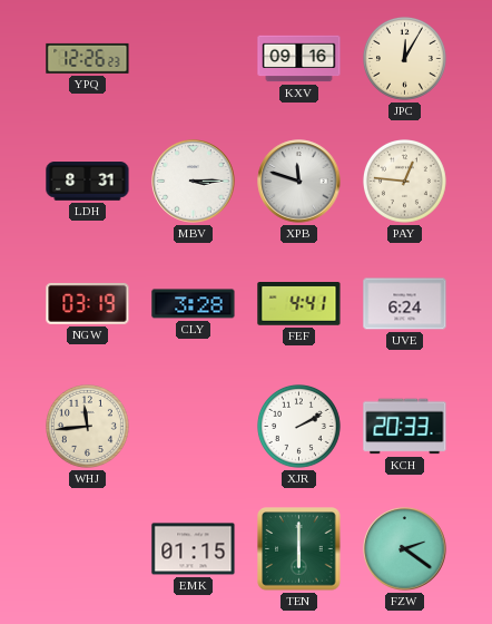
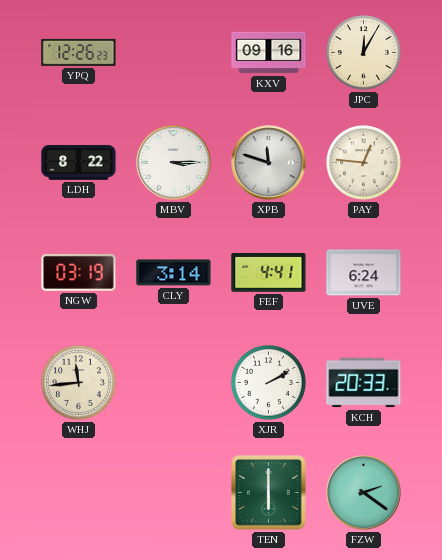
LDH: 8:31 -> 8:22
CLY: 3:28 -> 3:14
EMK: 01:15 -> none
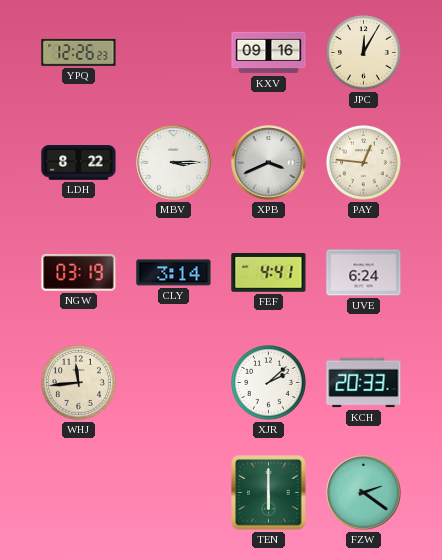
XPB: 11:48 -> 3:41
XJR: 2:10 -> 2:08
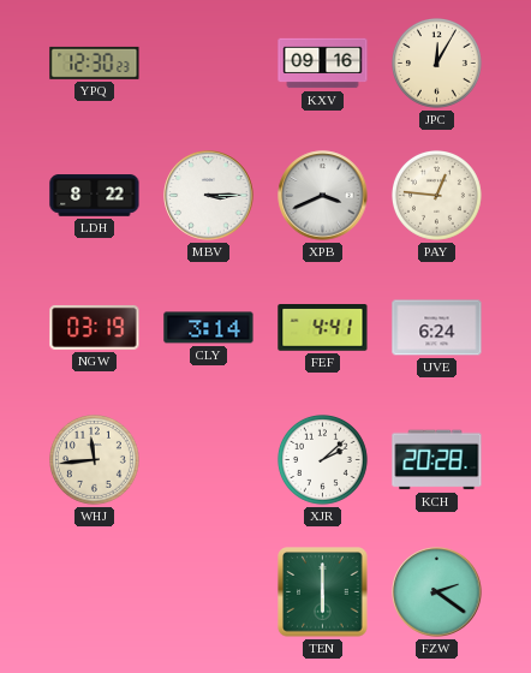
YPQ: 12:26 -> 12:30
KCH: 20:33 -> 20:28
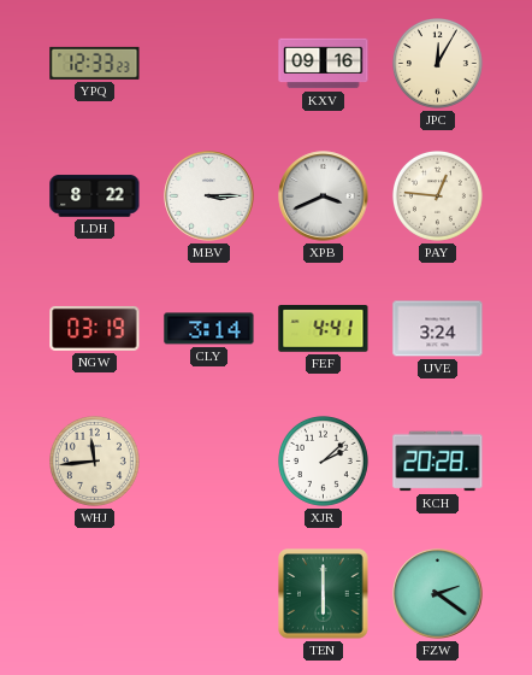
YPQ: 12:30 -> 12:33
UVE: 6:24 -> 3:24
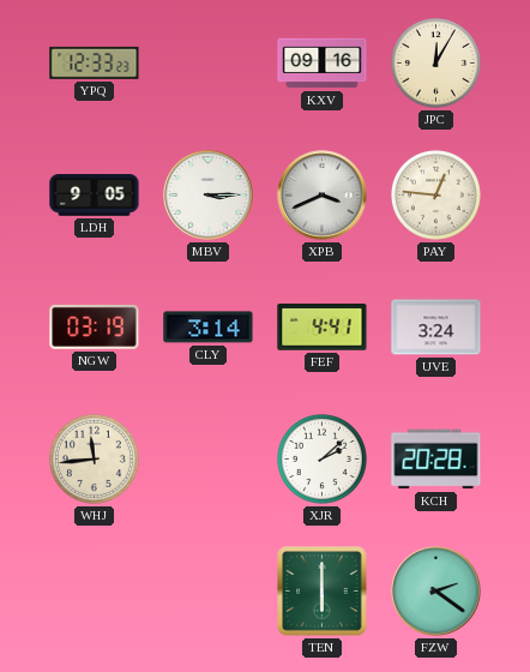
LDH: 8:22 -> 9:05
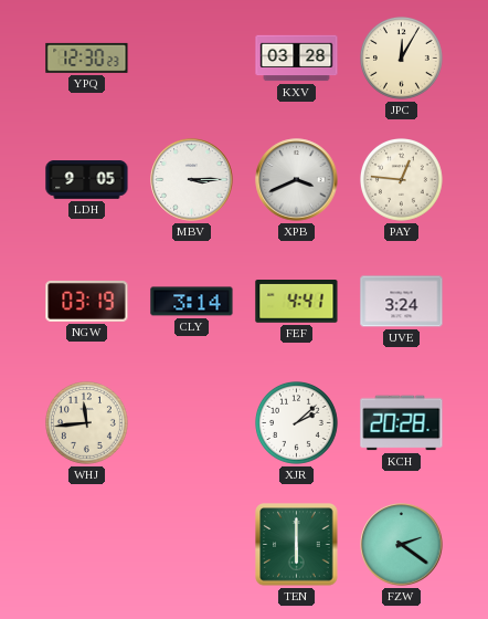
YPQ: 12:33 -> 12:30
KXV: 09:16 -> 03:28
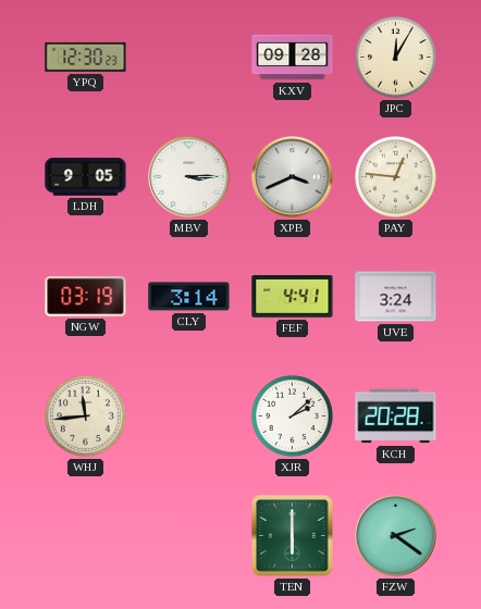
KXV: 03:28 -> 09:28
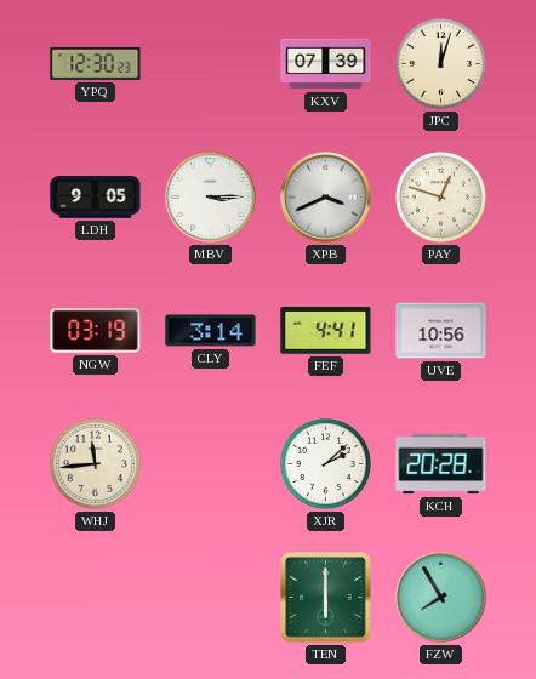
KXV: 09:28 -> 07:39
JPC: 12:05 -> 12:03
PAY: 12:46 -> 12:48
UVE: 3:24 -> 10:56
FZW: 2:21 -> 7:55
